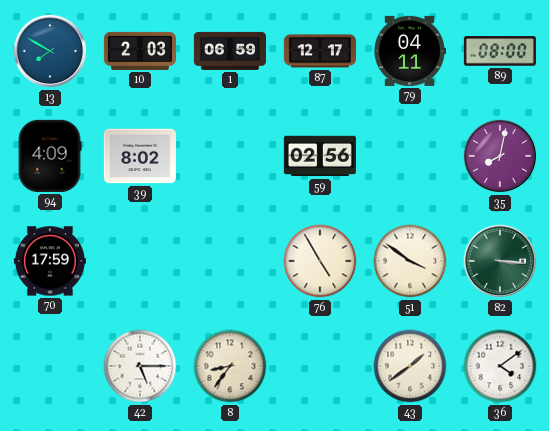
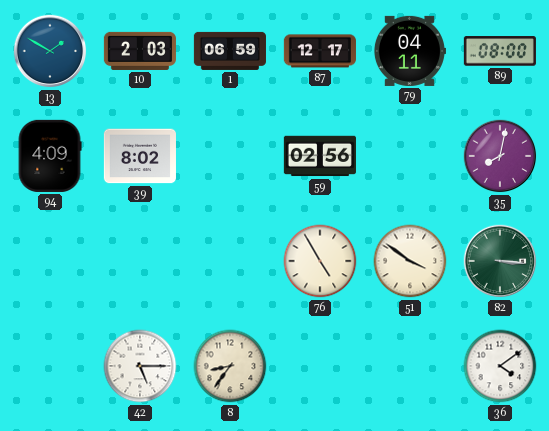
13: 7:50 -> 1:50
70: 17:59 -> none
43: 1:39 -> none
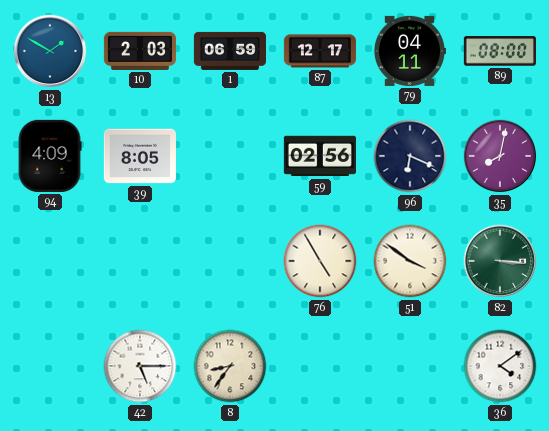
39: 8:02 -> 8:05
96: none -> 6:19
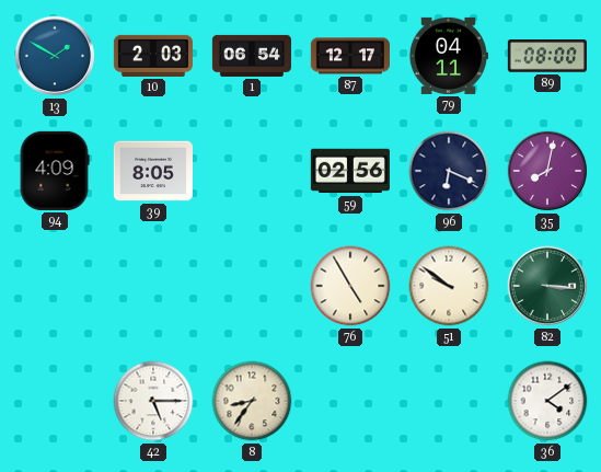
1: 06:59 -> 06:54
51: 3:51 -> 9:51
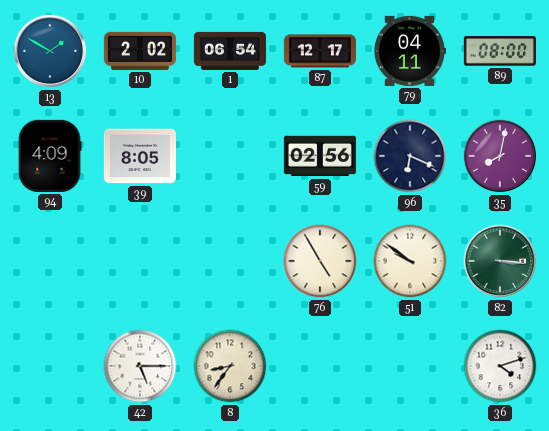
10: 2:03 -> 2:02
36: 4:09 -> 4:12
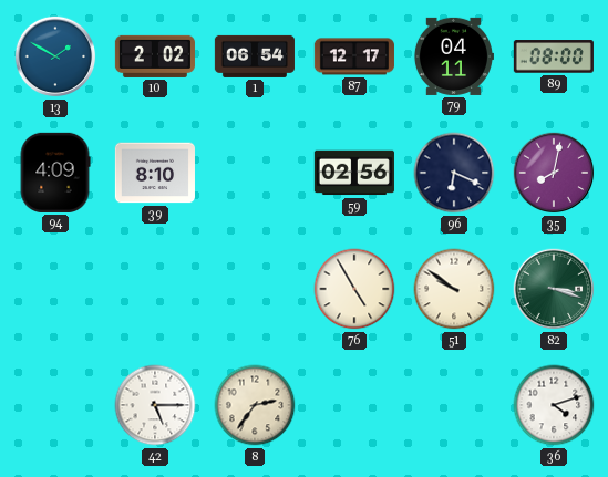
39: 8:05 -> 8:10
82: 3:16 -> 3:18
8: 8:36 -> 2:36
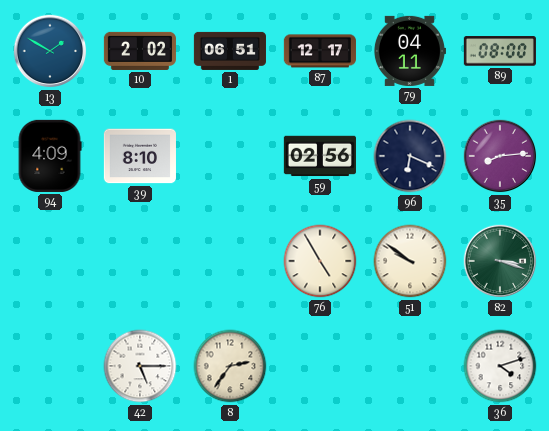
1: 06:54 -> 06:51
35: 8:02 -> 8:14
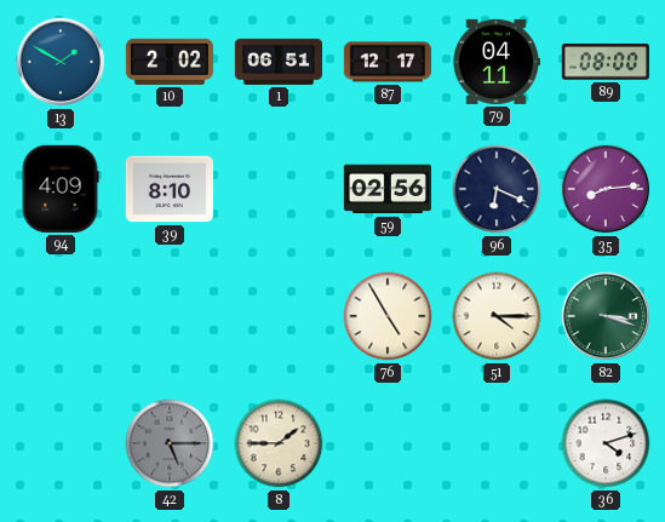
51: 9:51 -> 4:15
42 dial: white -> grey
8: 2:36 -> 1:45
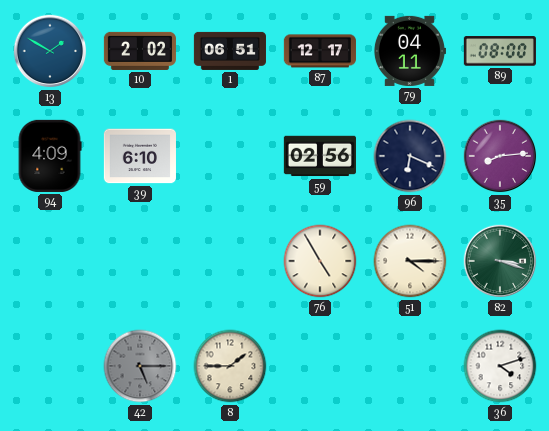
39: 8:10 -> 6:10
